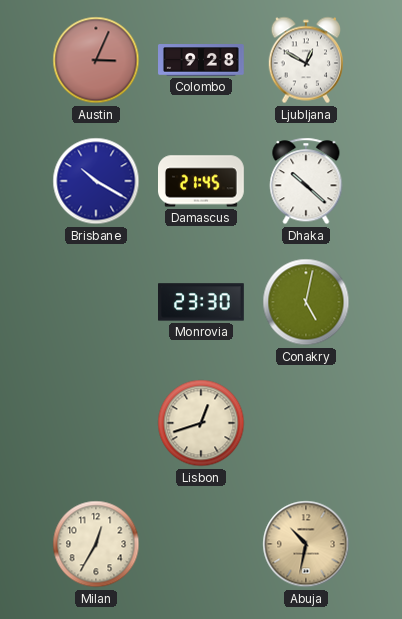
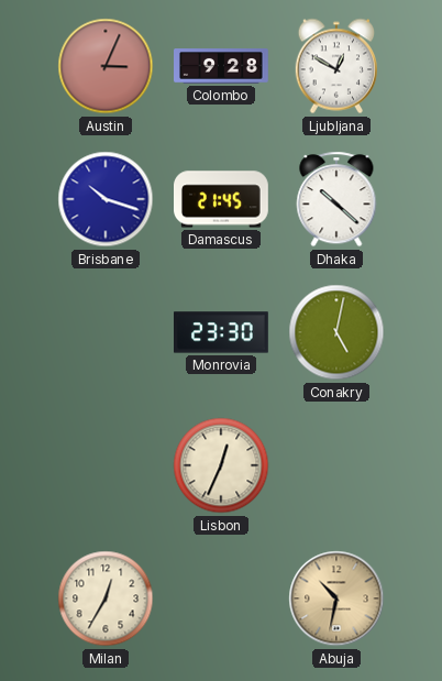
Brisbane: 10:20 -> 10:18
Lisbon: 12:42 -> 12:34
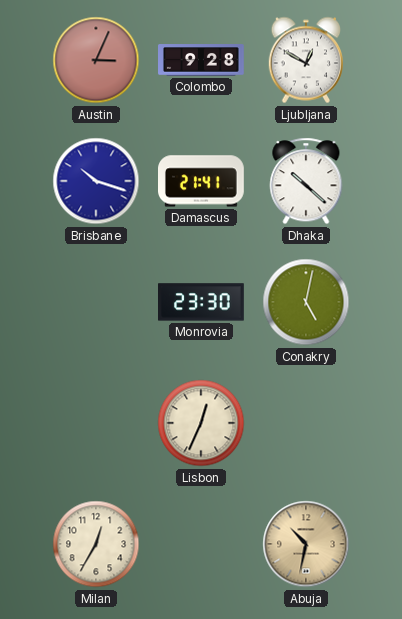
Damascus: 21:45 -> 21:41
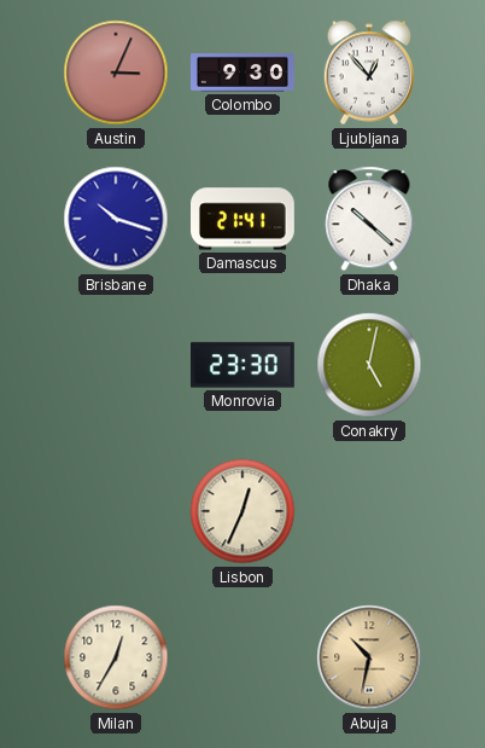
Colombo: 9:28 -> 9:30
Ljubljana: 12:50 -> 12:53
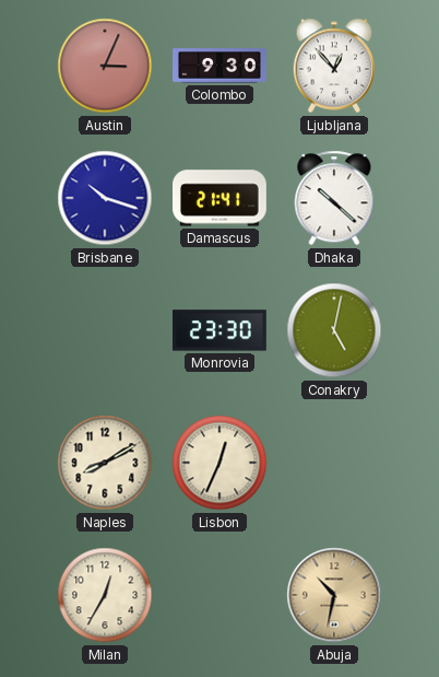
Naples: none -> 8:10
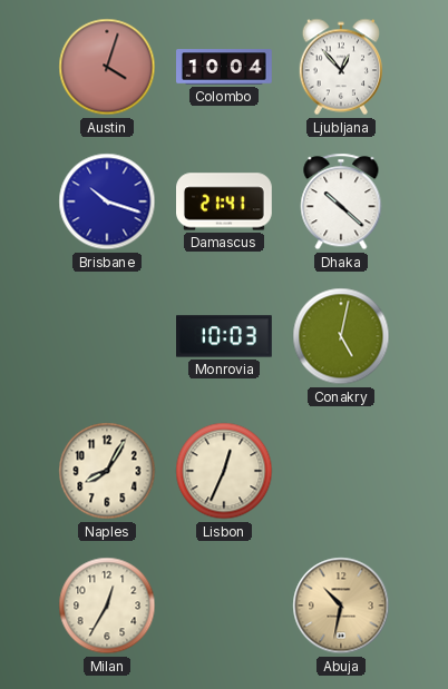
Austin: 3:04 -> 4:03
Colombo: 9:30 -> 10:04
Monrovia: 23:30 -> 10:03
Naples: 8:10 -> 8:05
